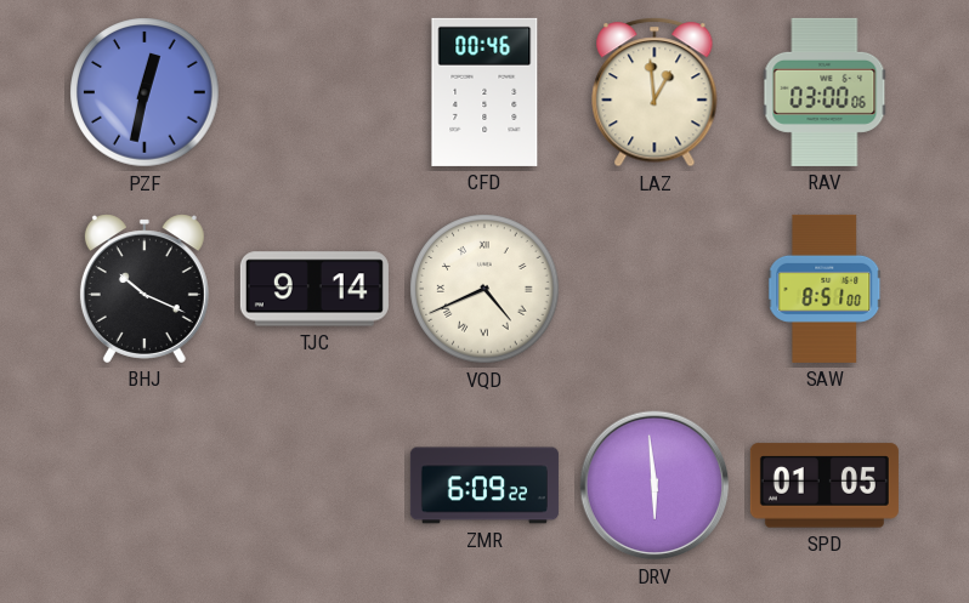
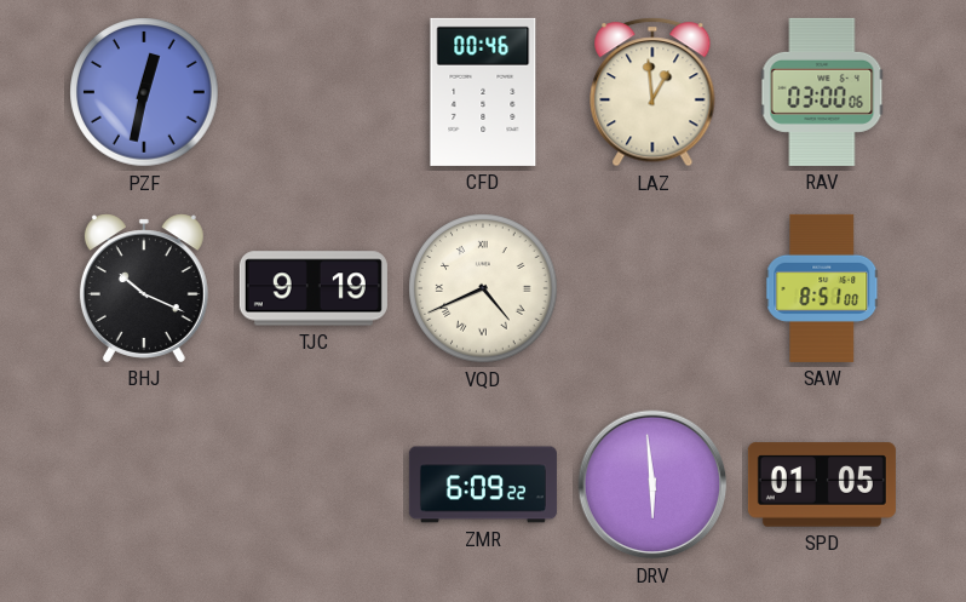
TJC: 9:14 -> 9:19
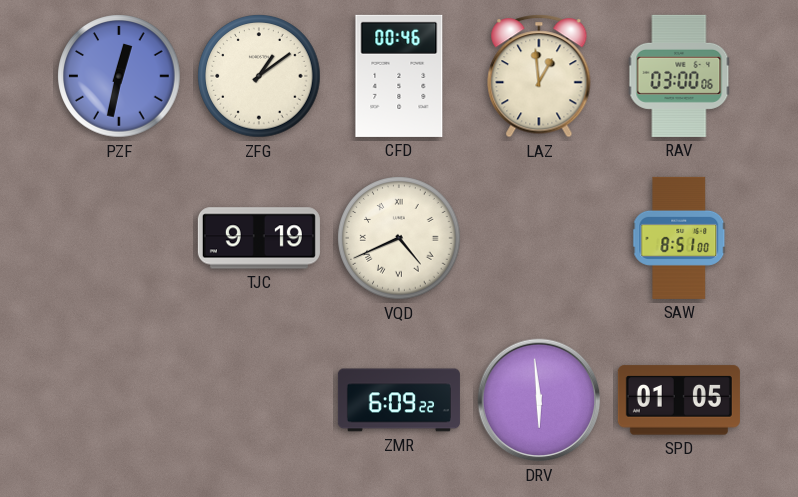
ZFG: none -> 1:09
BHJ: 10:19 -> none
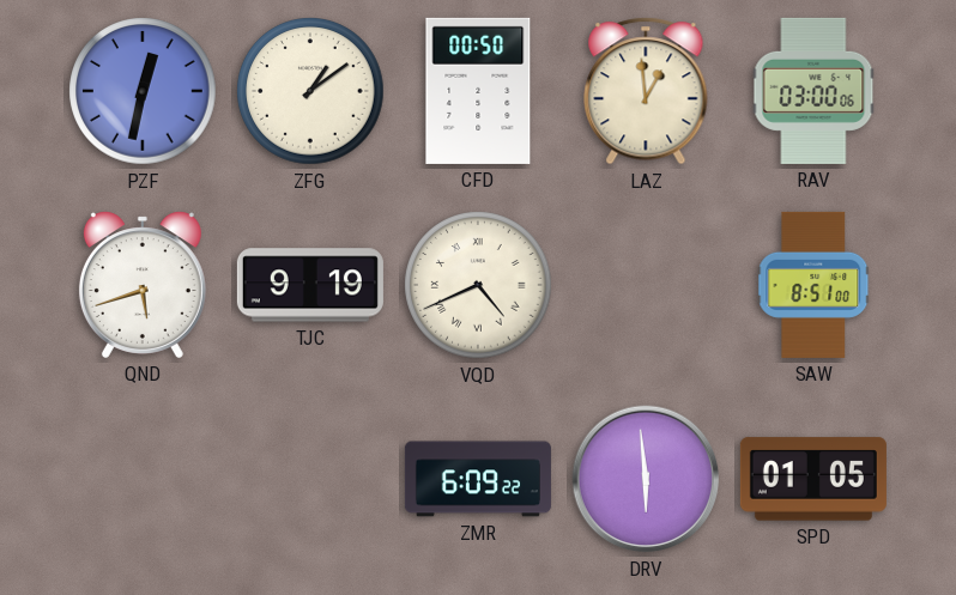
CFD: 00:46 -> 00:50
QND: none -> 5:42
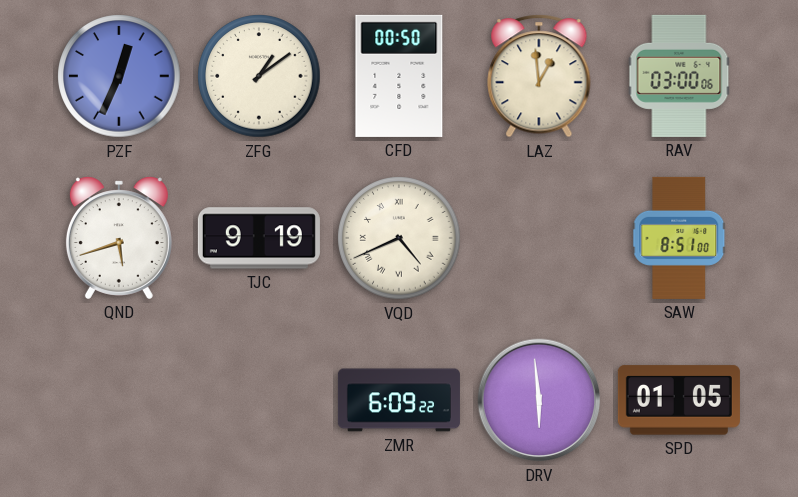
PZF: 12:32 -> 12:34
